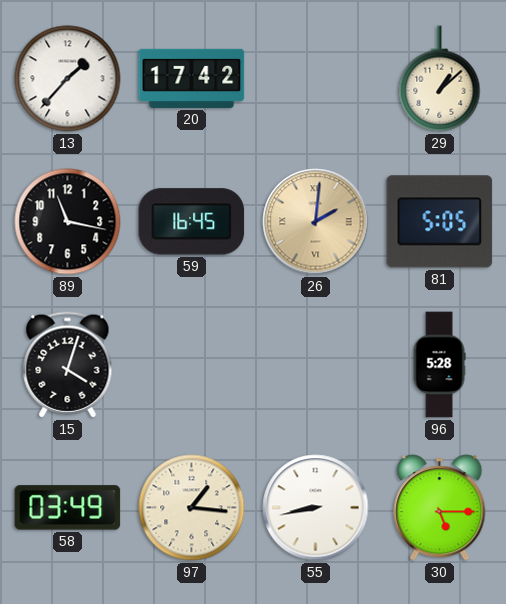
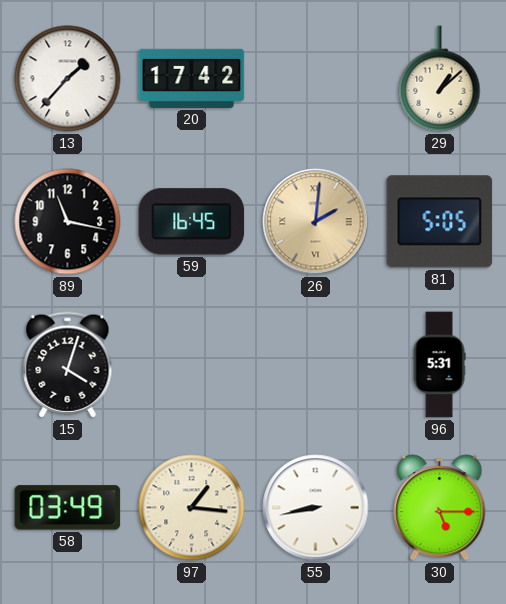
96: 5:28 -> 5:31
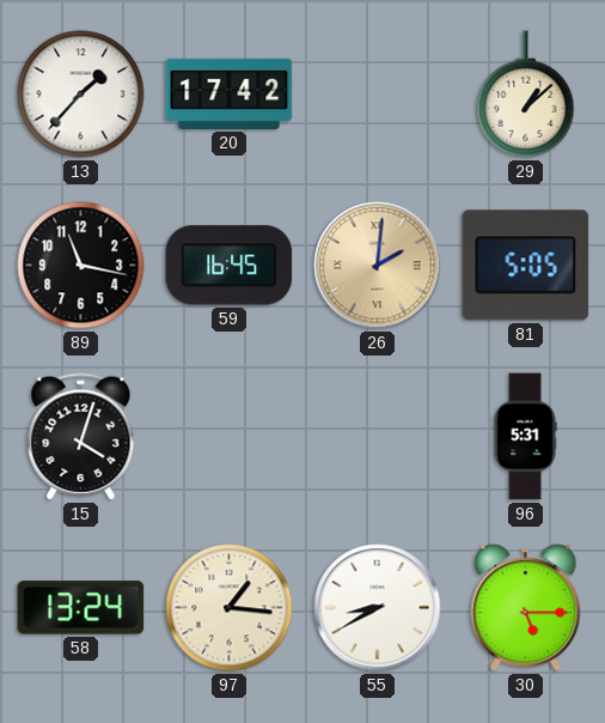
58: 03:49 -> 13:24
55: 8:43 -> 8:40
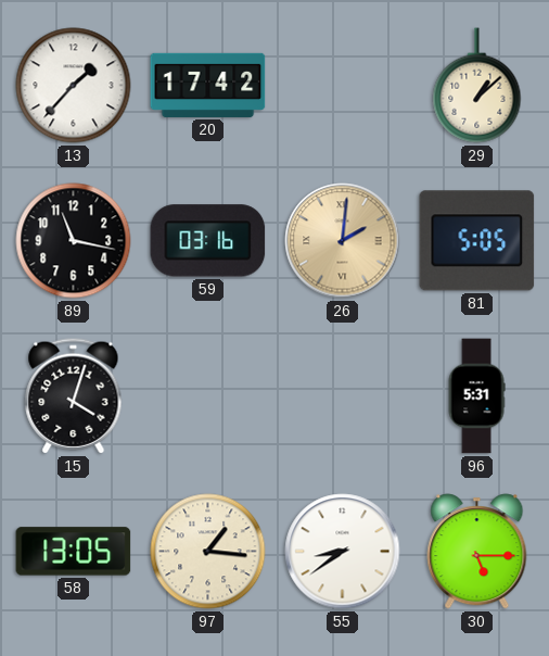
59: 16:45 -> 03:16
58: 13:24 -> 13:05
55: 8:40 -> 8:39
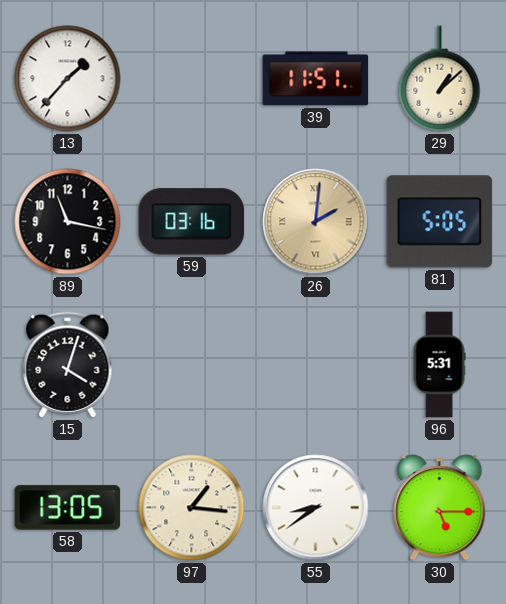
20: 17:42 -> none
39: none -> 11:51
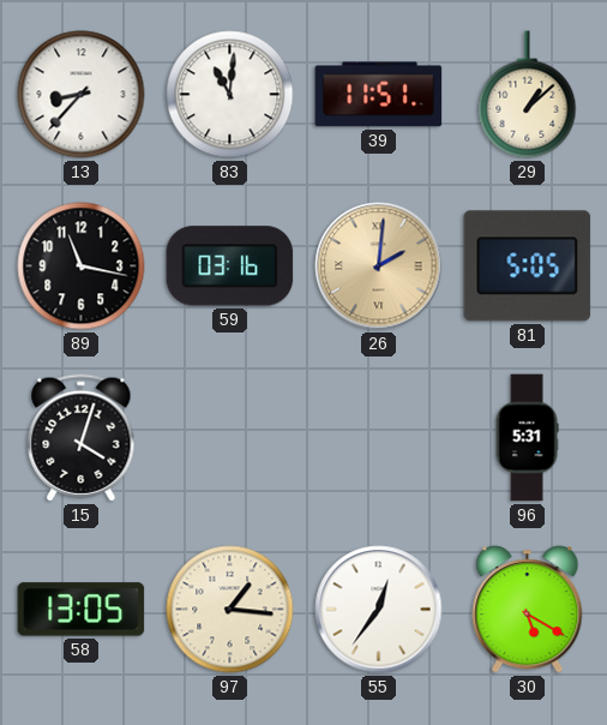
13: 1:37 -> 8:37
83: none -> 11:01
55: 8:39 -> 12:36
30: 5:15 -> 5:20
